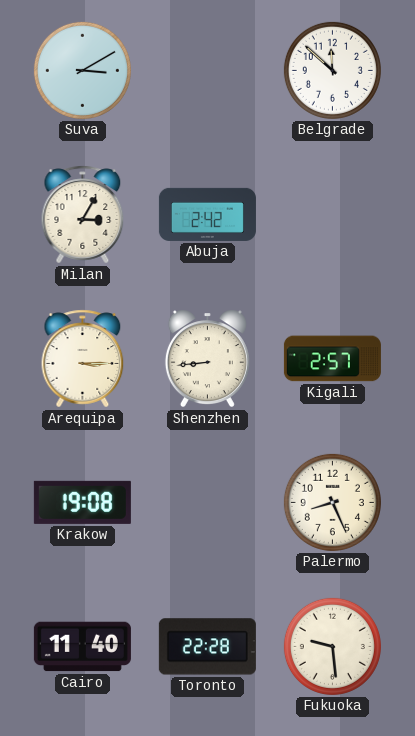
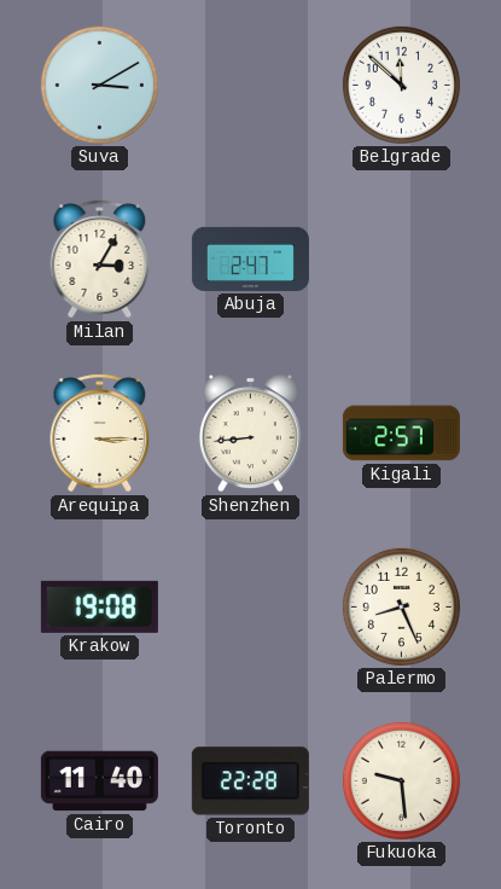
Abuja: 2:42 -> 2:47
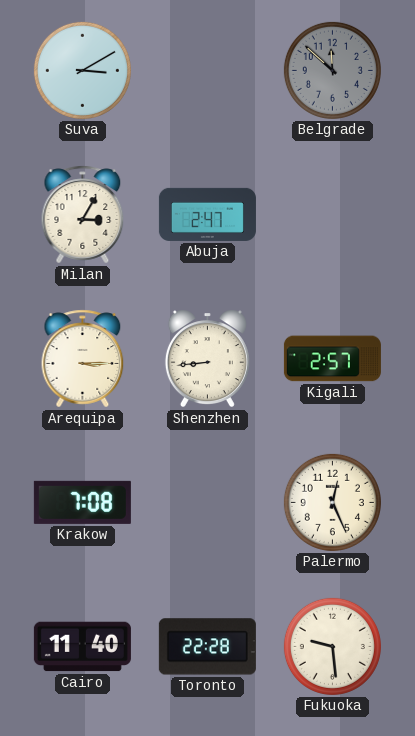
Belgrade dial: white -> grey
Krakow: 19:08 -> 7:08
Palermo: 8:26 -> 12:26
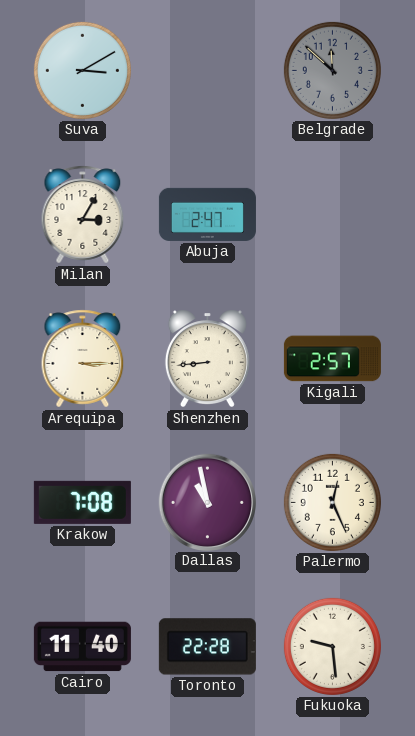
Dallas: none -> 10:58
